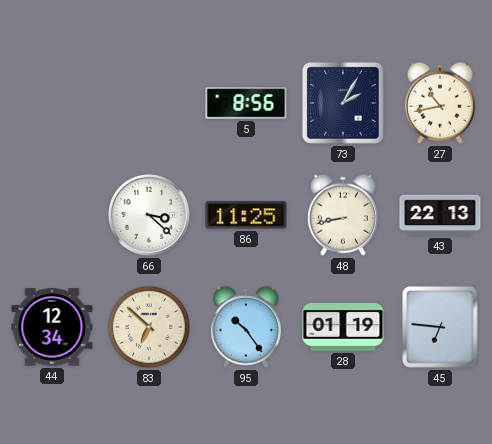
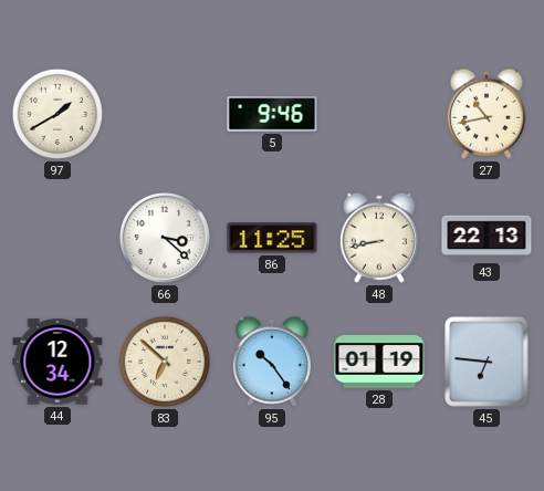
97: none -> 1:40
5: 8:56 -> 9:46
73: 2:05 -> none
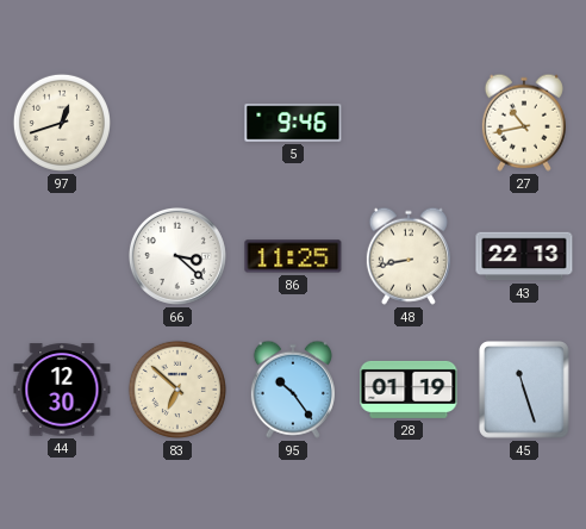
97: 1:40 -> 12:42
44: 12:34 -> 12:30
45: 6:46 -> 11:27
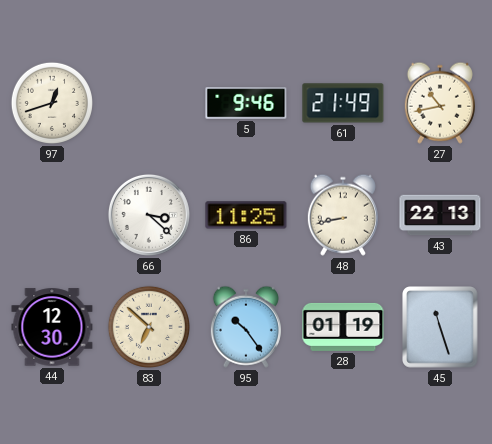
61: none -> 21:49
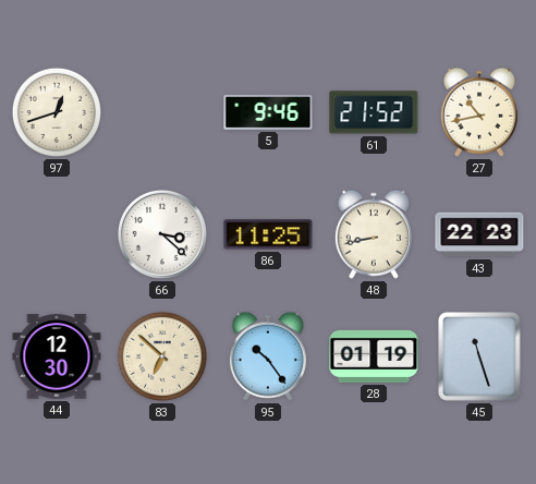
61: 21:49 -> 21:52
43: 22:13 -> 22:23
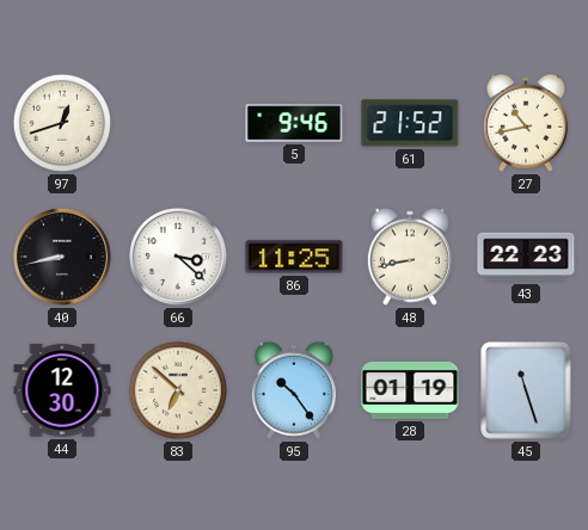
40: none -> 8:43
